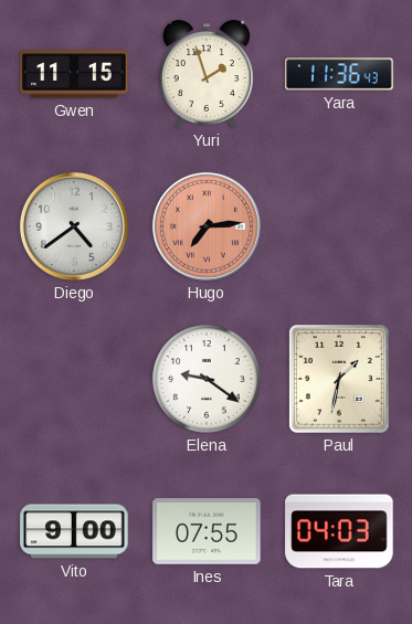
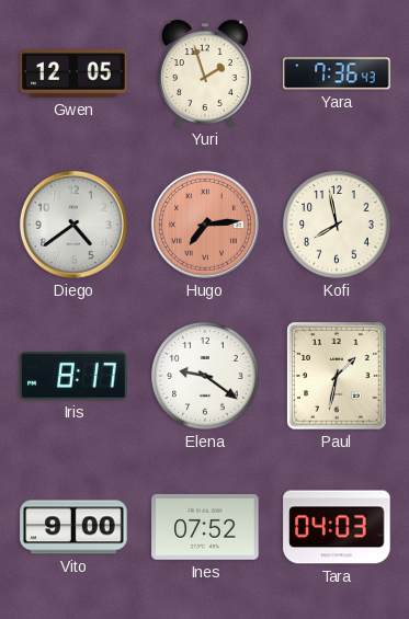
Gwen: 11:15 -> 12:05
Yara: 11:36 -> 7:36
Kofi: none -> 7:58
Iris: none -> 8:17
Ines: 07:55 -> 07:52
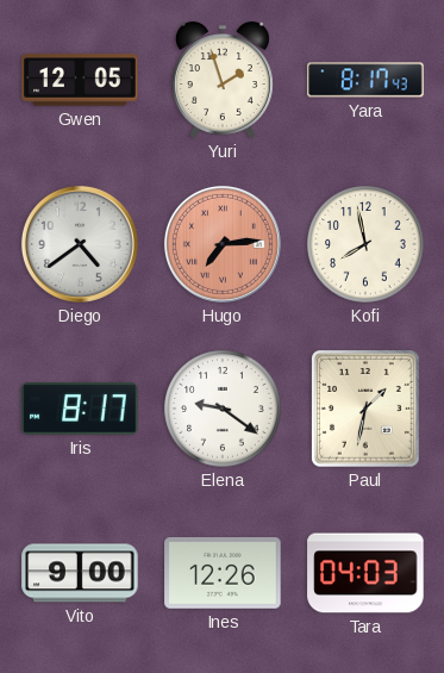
Yara: 7:36 -> 8:17
Ines: 07:52 -> 12:26
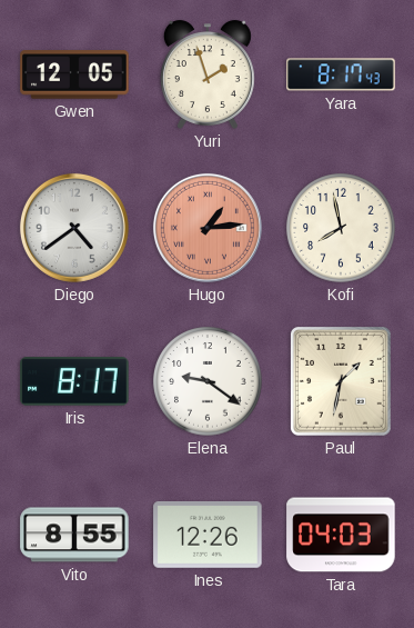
Hugo: 7:14 -> 1:14
Vito: 9:00 -> 8:55
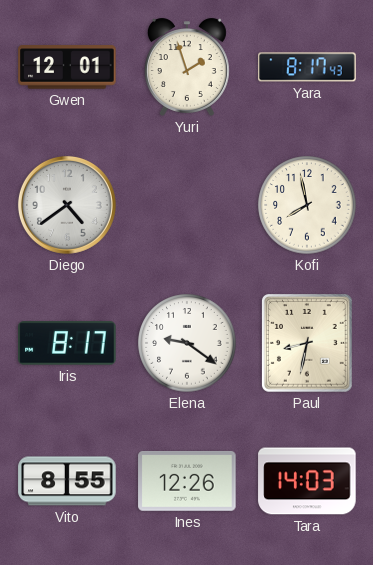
Gwen: 12:05 -> 12:01
Hugo: 1:14 -> none
Paul: 1:32 -> 8:32
Tara: 04:03 -> 14:03
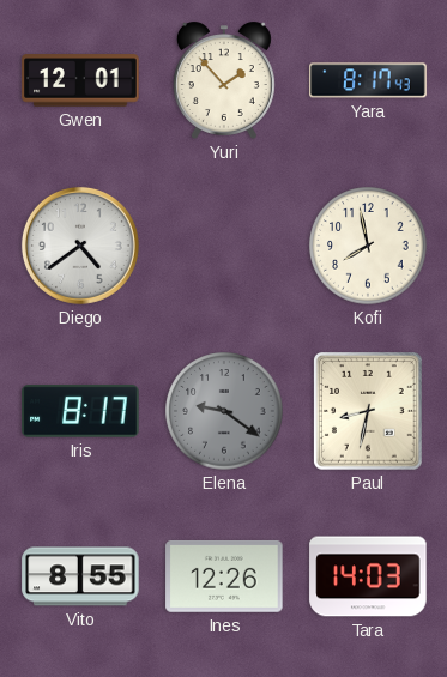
Yuri: 1:57 -> 1:53
Elena dial: white -> grey
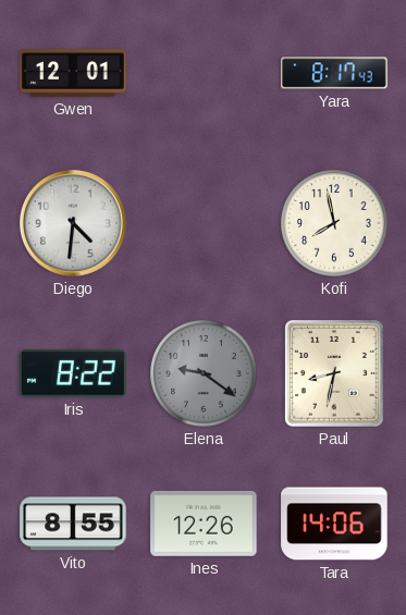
Yuri: 1:53 -> none
Diego: 4:39 -> 4:31
Iris: 8:17 -> 8:22
Tara: 14:03 -> 14:06
